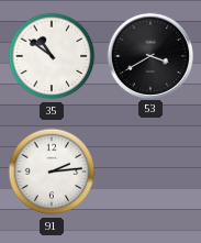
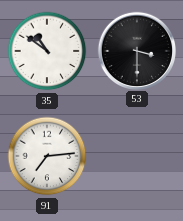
53: 3:40 -> 3:30
91: 2:14 -> 7:14
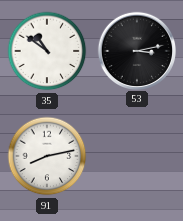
53: 3:30 -> 3:13
91: 7:14 -> 8:13
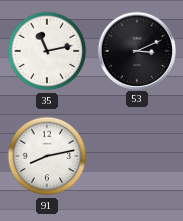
35: 10:51 -> 11:13
53: 3:13 -> 3:11
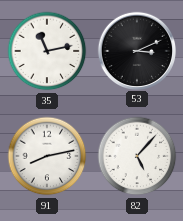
82: none -> 5:07
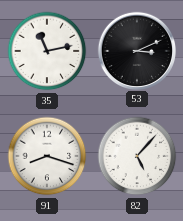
91: 8:13 -> 8:18
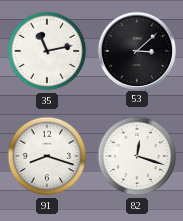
53: 3:11 -> 3:08
82: 5:07 -> 12:18
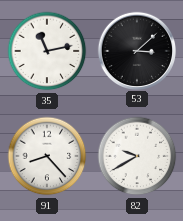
91: 8:18 -> 8:23
82: 12:18 -> 9:40
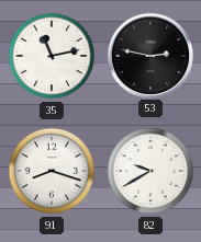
53: 3:08 -> 2:47
91: 8:23 -> 8:18
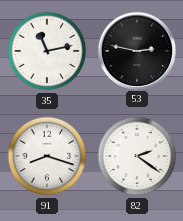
82: 9:40 -> 2:21
